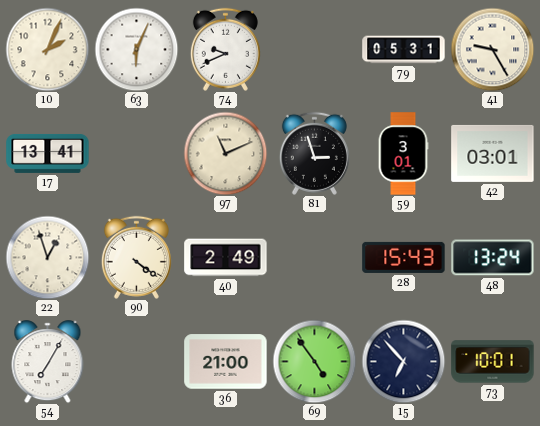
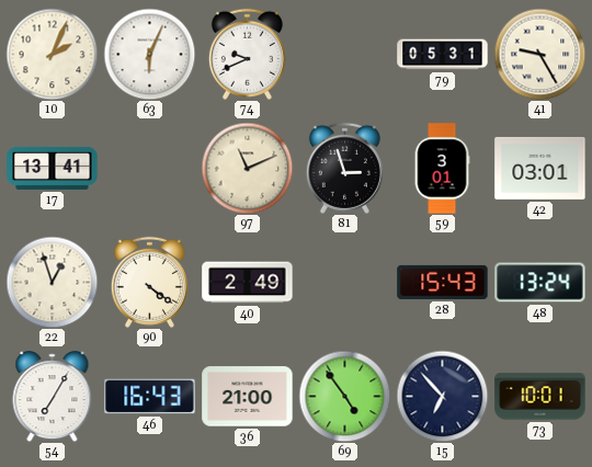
46: none -> 16:43
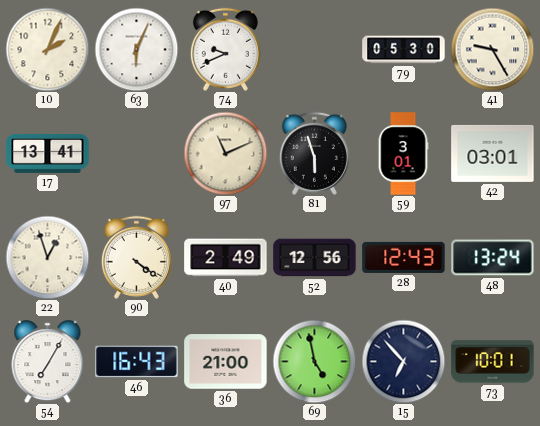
79: 05:31 -> 05:30
81: 2:57 -> 5:57
52: none -> 12:56
28: 15:43 -> 12:43
69: 4:54 -> 4:58
